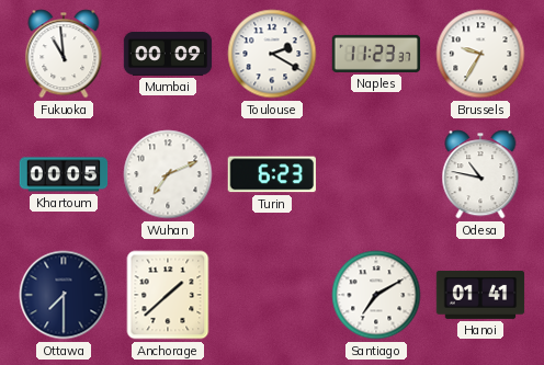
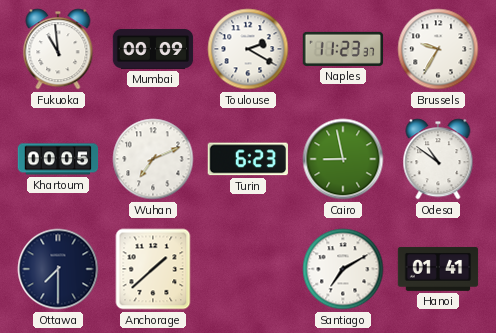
Cairo: none -> 8:58
Odesa: 10:47 -> 10:51
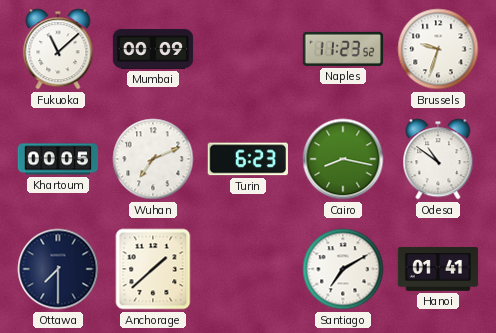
Fukuoka: 10:59 -> 11:08
Toulouse: 2:20 -> none
Naples: 11:23:37 -> 11:23:52
Brussels: 9:35 -> 9:33
Cairo: 8:58 -> 8:17
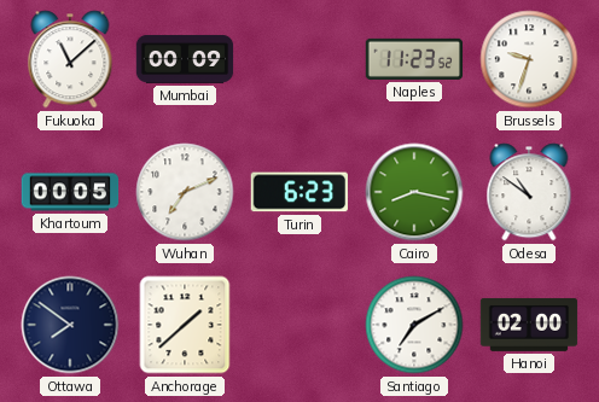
Ottawa: 7:30 -> 7:51
Hanoi: 01:41 -> 02:00
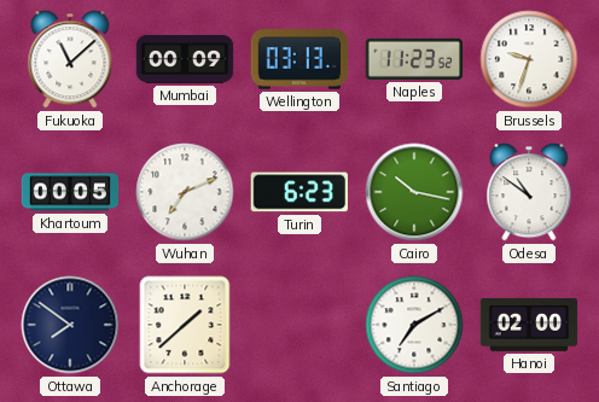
Wellington: none -> 03:13
Cairo: 8:17 -> 10:17
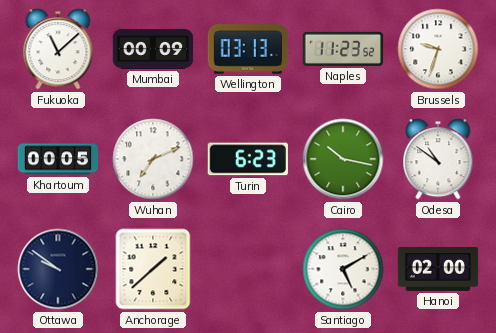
Ottawa: 7:51 -> 9:51
Santiago: 7:10 -> 5:10
